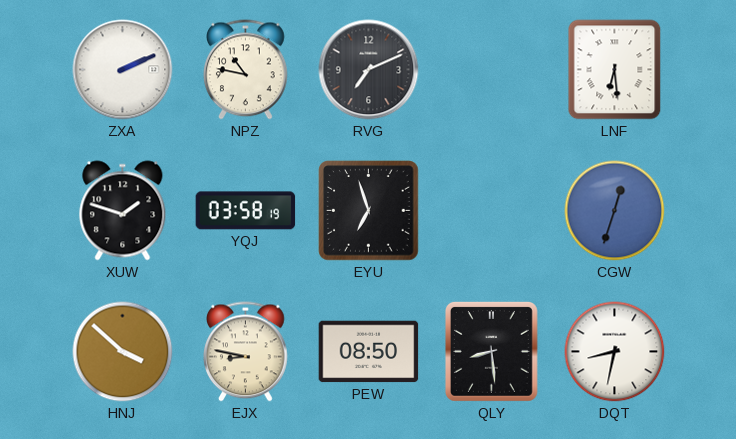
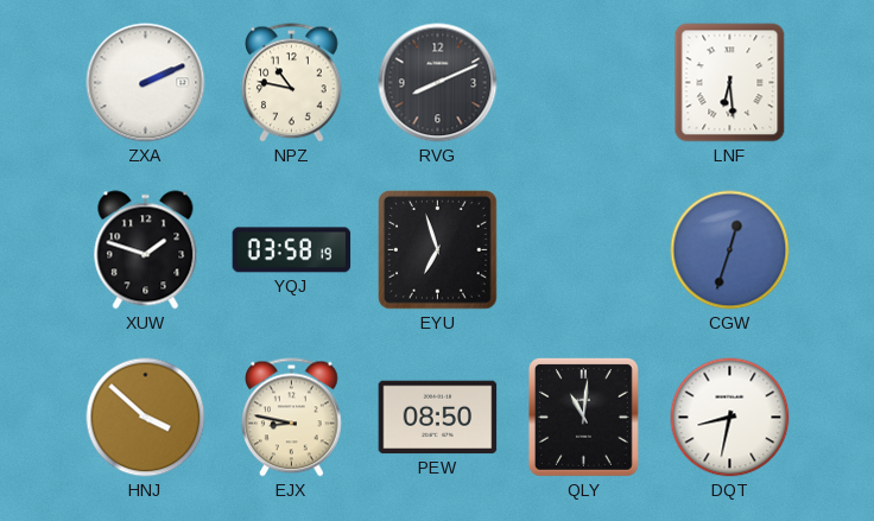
RVG: 7:11 -> 8:11
QLY: 8:29 -> 11:01
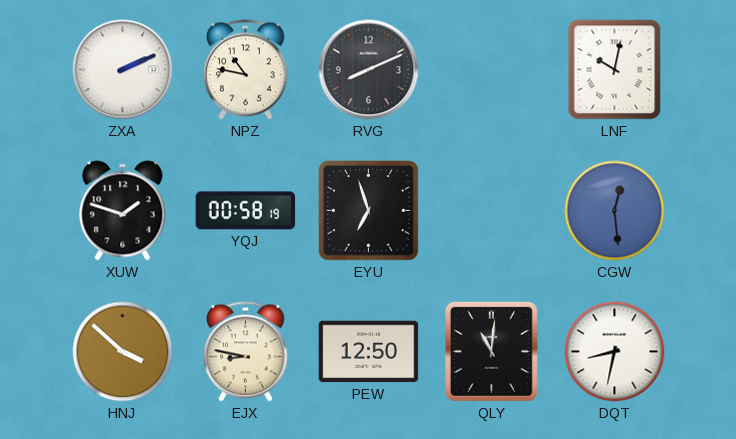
LNF: 6:29 -> 10:02
YQJ: 03:58 -> 00:58
CGW: 12:33 -> 12:29
PEW: 08:50 -> 12:50
